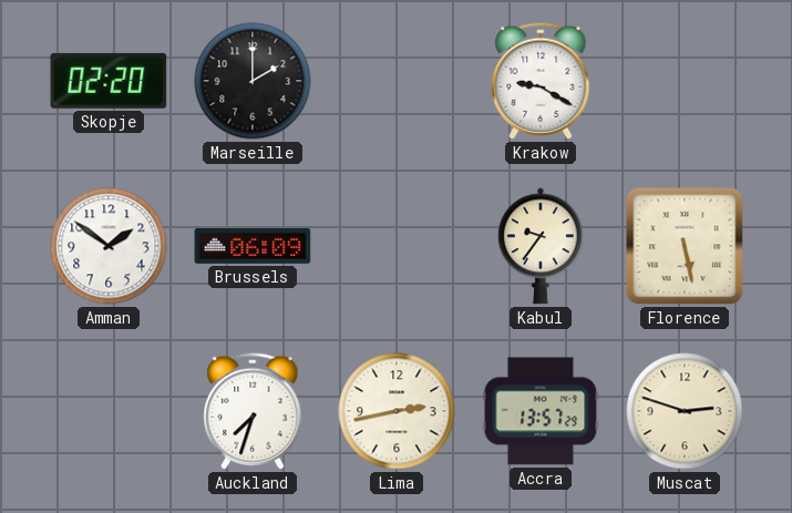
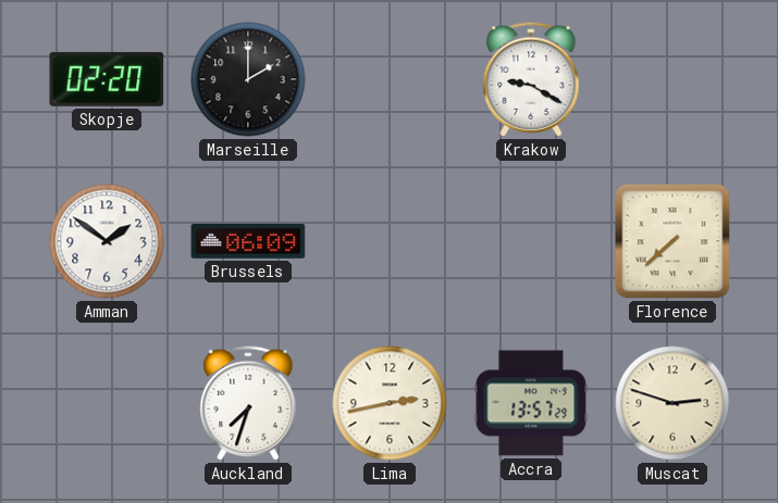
Kabul: 9:36 -> none
Florence: 5:28 -> 7:38
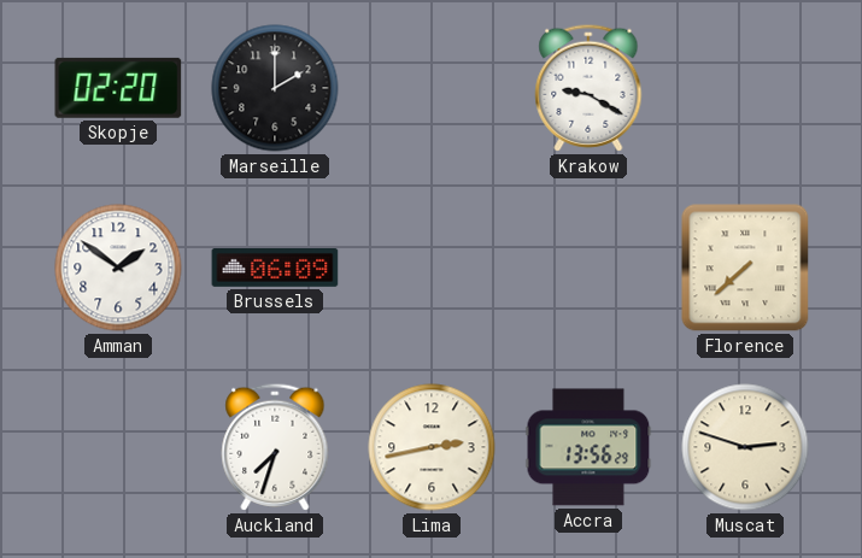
Accra: 13:57 -> 13:56
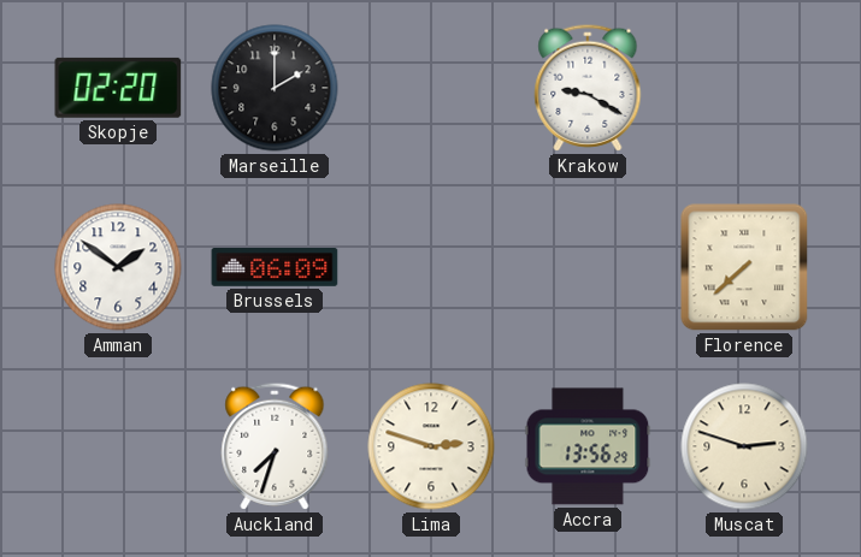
Lima: 2:43 -> 2:48
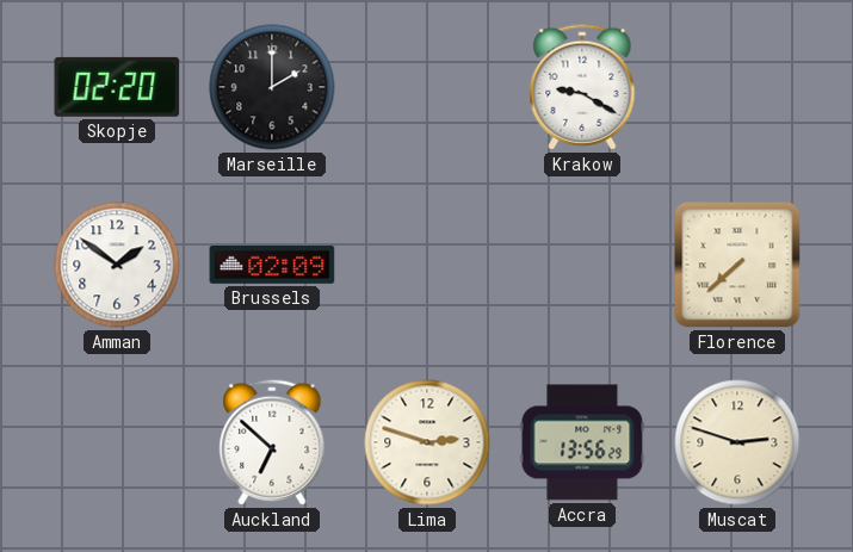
Brussels: 06:09 -> 02:09
Auckland: 7:33 -> 6:52
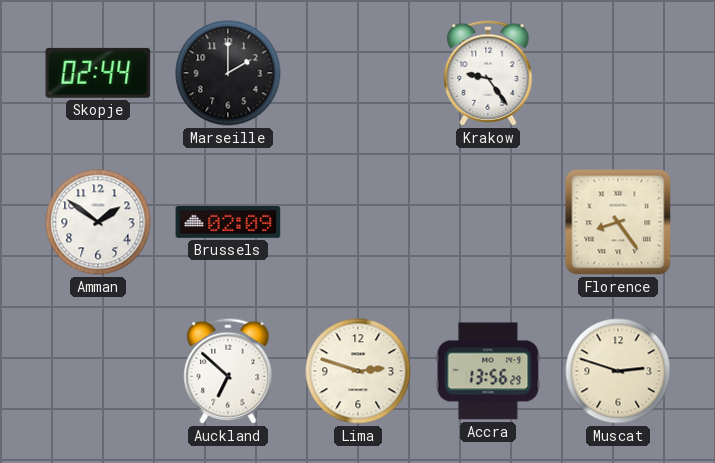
Skopje: 02:20 -> 02:44
Krakow: 9:20 -> 9:24
Florence: 7:38 -> 8:24
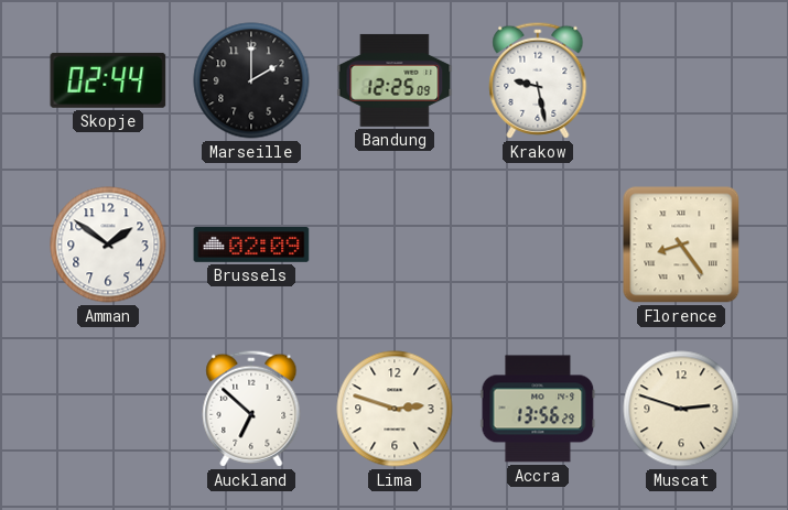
Bandung: none -> 12:25
Krakow: 9:24 -> 9:28
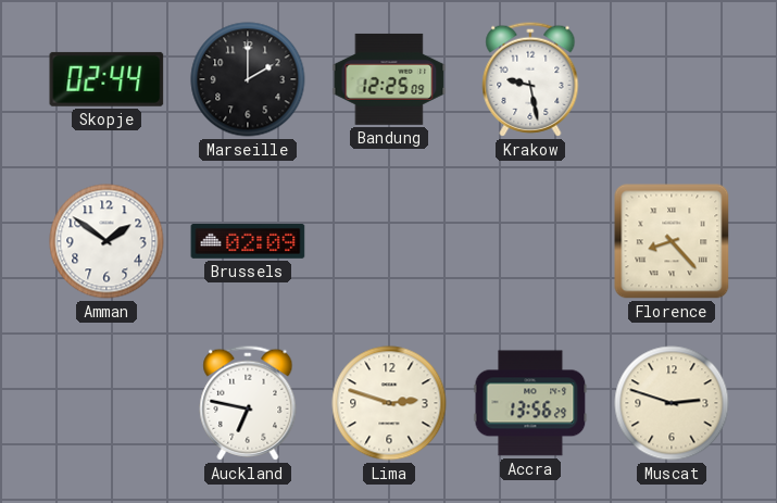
Florence: 8:24 -> 8:23
Auckland: 6:52 -> 6:47
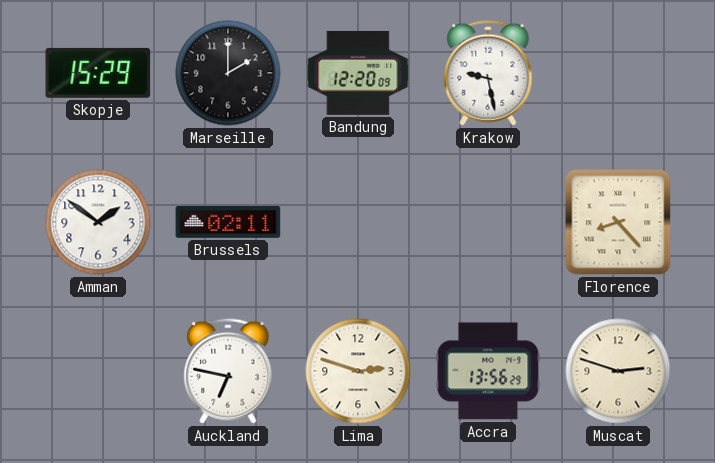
Skopje: 02:44 -> 15:29
Bandung: 12:25 -> 12:20
Brussels: 02:09 -> 02:11
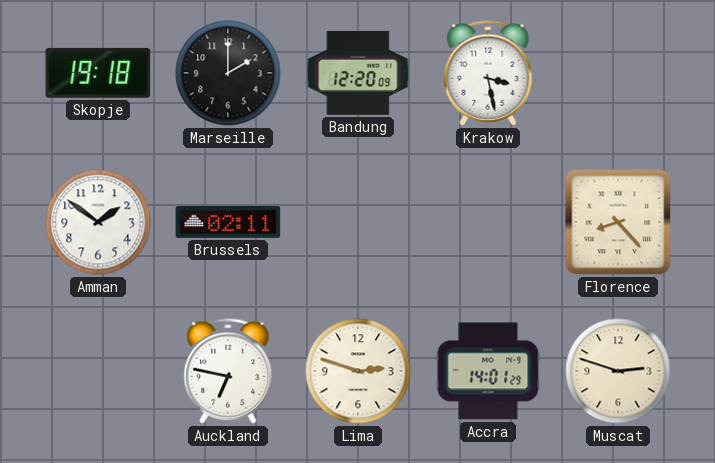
Skopje: 15:29 -> 19:18
Krakow: 9:28 -> 3:28
Accra: 13:56 -> 14:01
